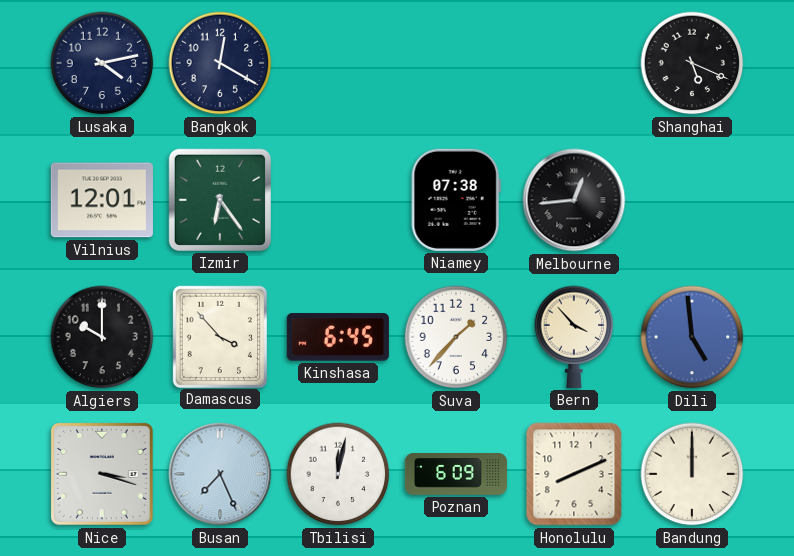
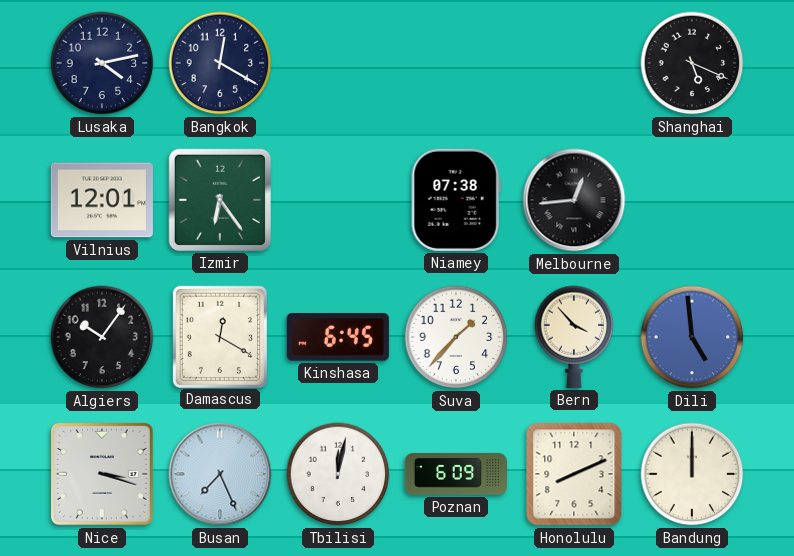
Algiers: 10:00 -> 10:06
Damascus: 3:53 -> 12:20
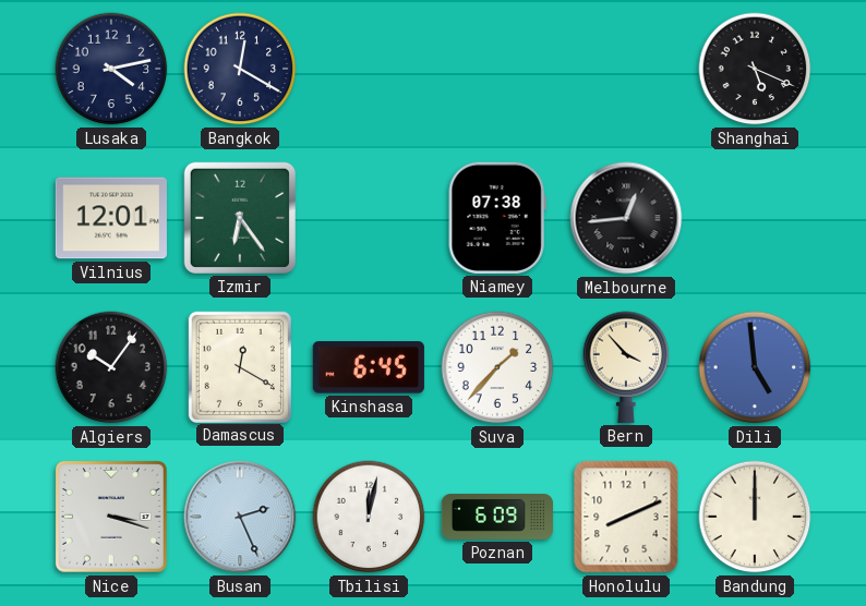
Busan: 7:26 -> 2:26
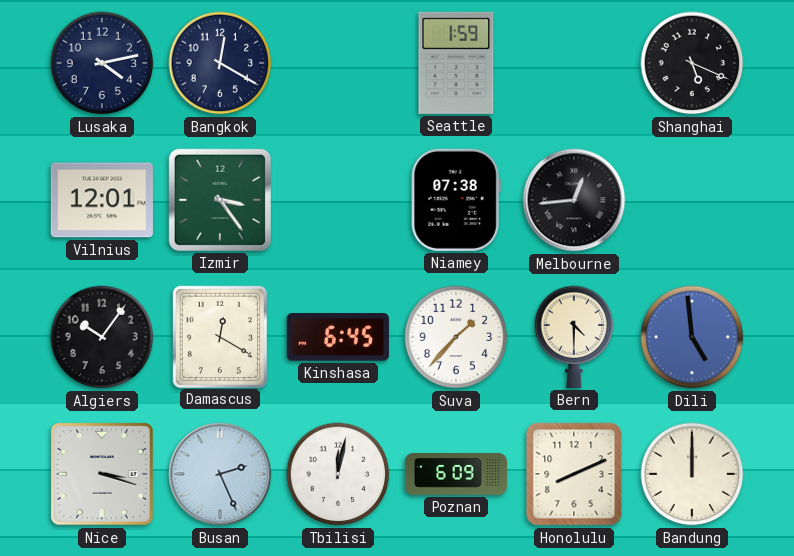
Seattle: none -> 1:59
Izmir: 6:24 -> 3:24
Bern: 3:53 -> 4:30
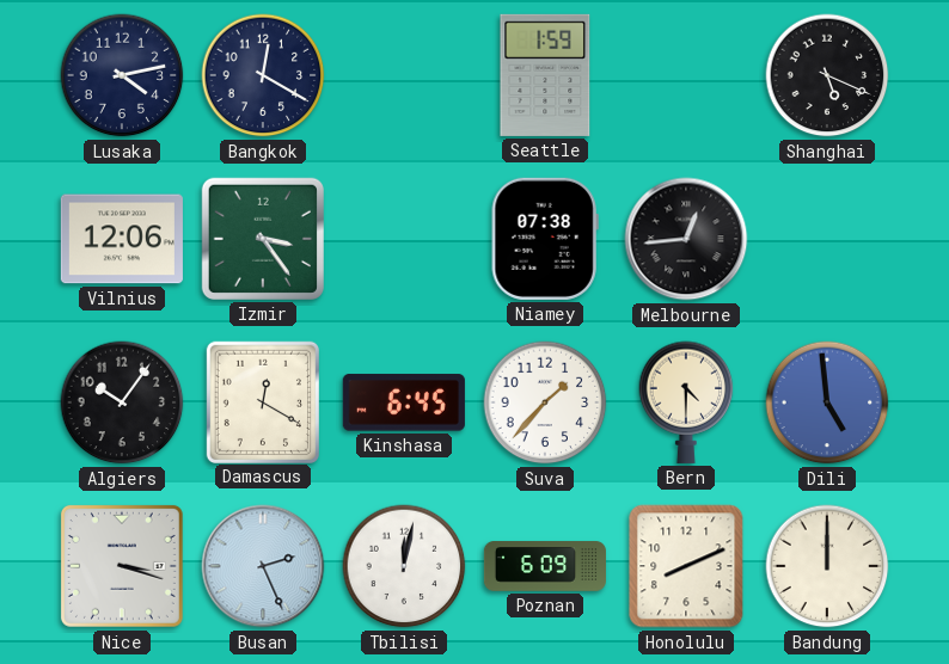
Vilnius: 12:01 -> 12:06
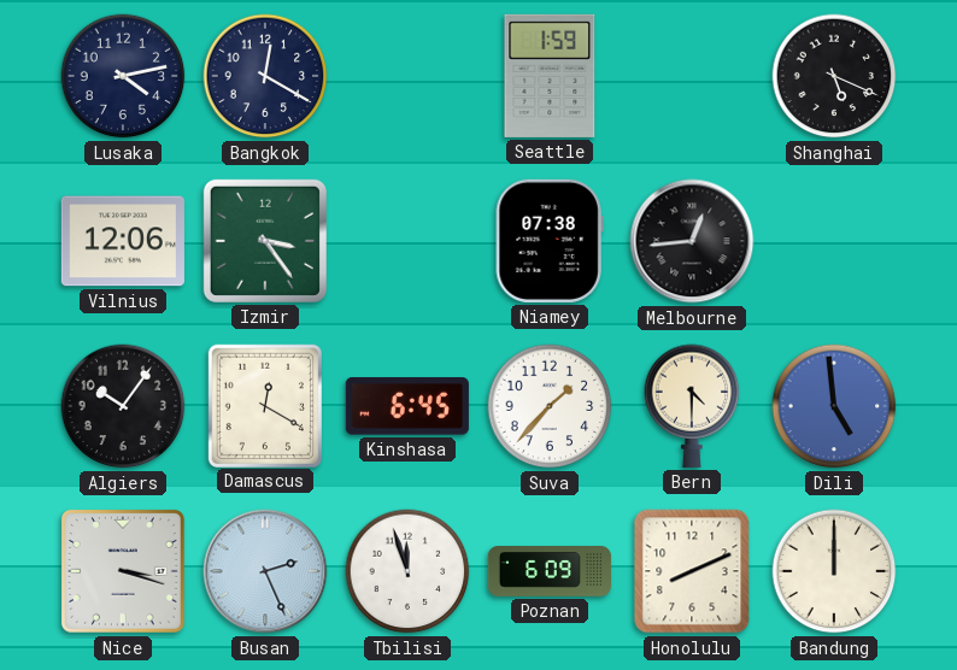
Tbilisi: 12:02 -> 11:57
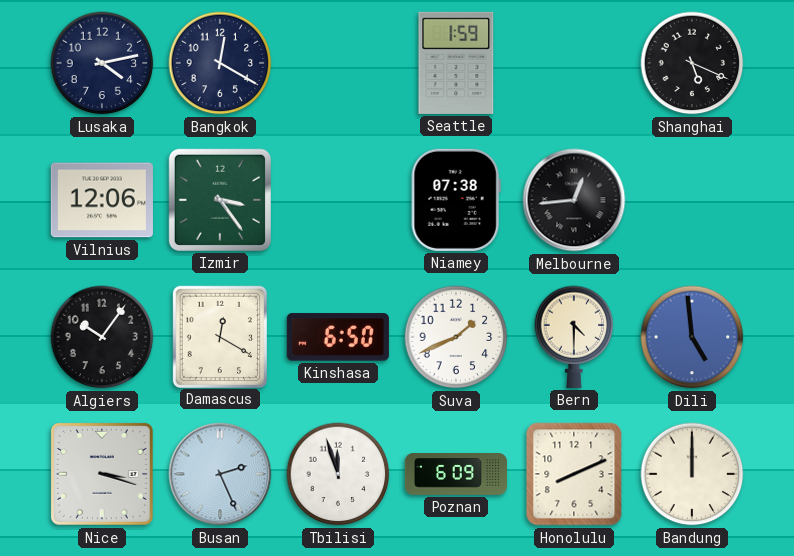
Kinshasa: 6:45 -> 6:50
Suva: 1:37 -> 1:41
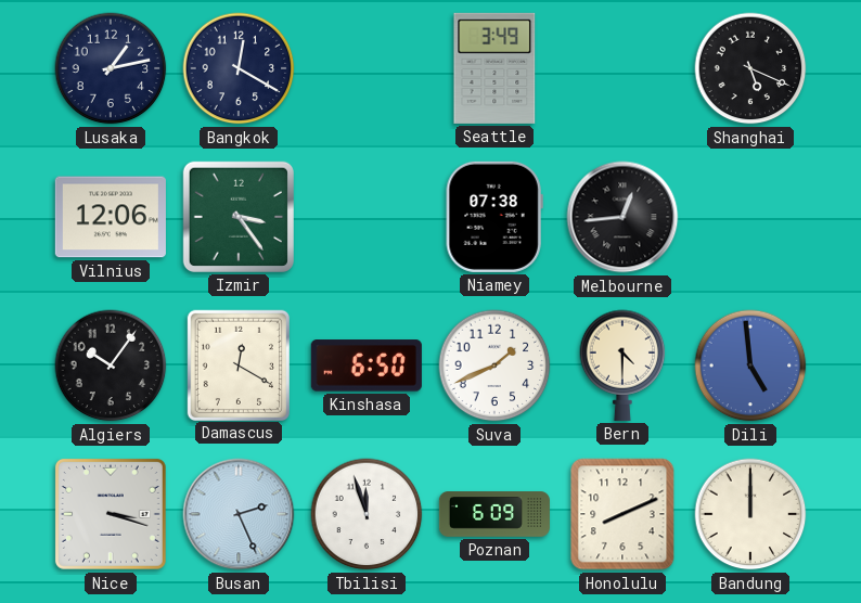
Lusaka: 4:13 -> 1:13
Seattle: 1:59 -> 3:49
